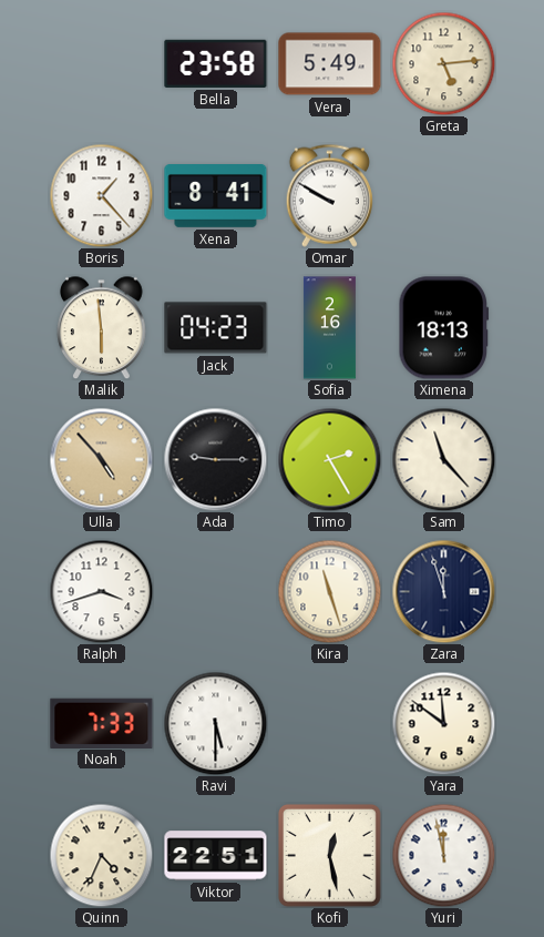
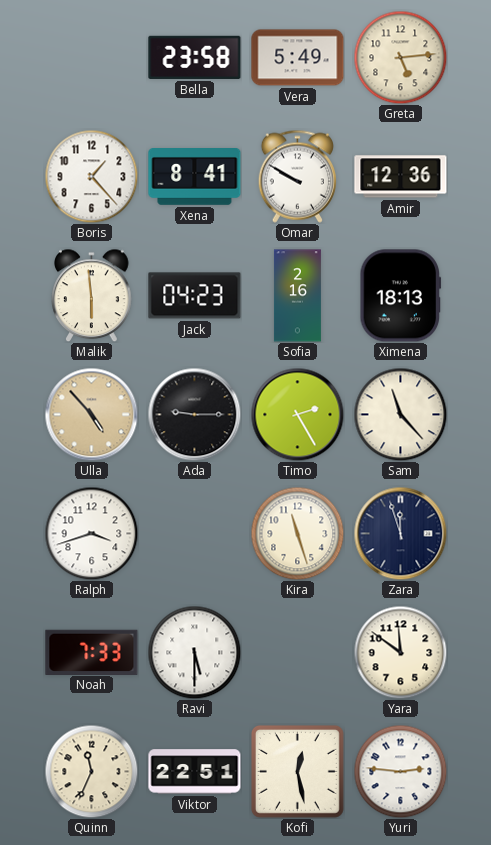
Amir: none -> 12:36
Quinn: 4:34 -> 11:34
Yuri: 11:58 -> 2:46
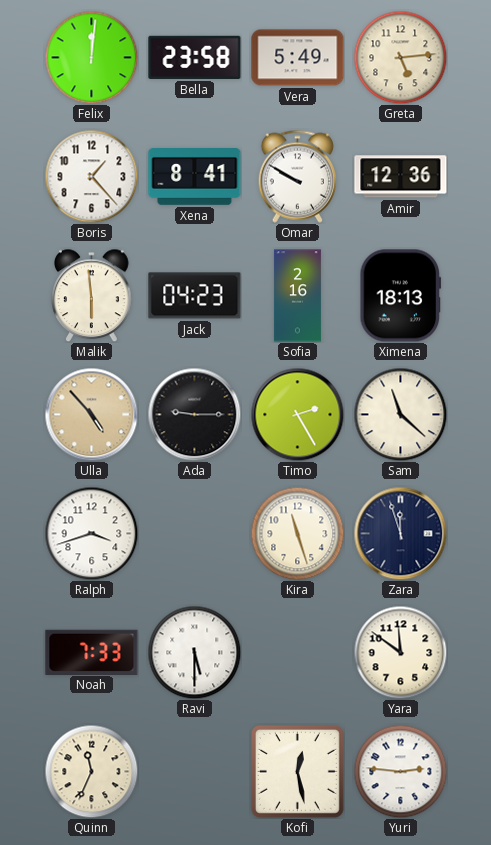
Felix: none -> 12:01
Sam: 11:23 -> 11:22
Viktor: 22:51 -> none
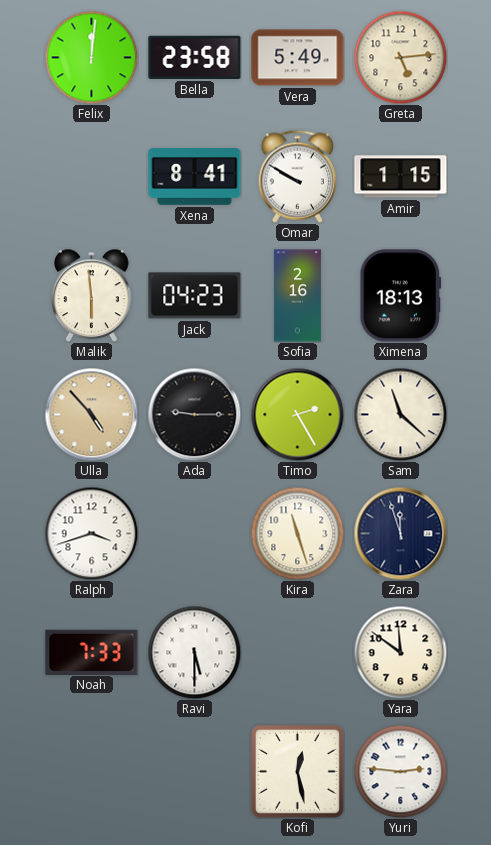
Boris: 1:23 -> none
Amir: 12:36 -> 1:15
Quinn: 11:34 -> none
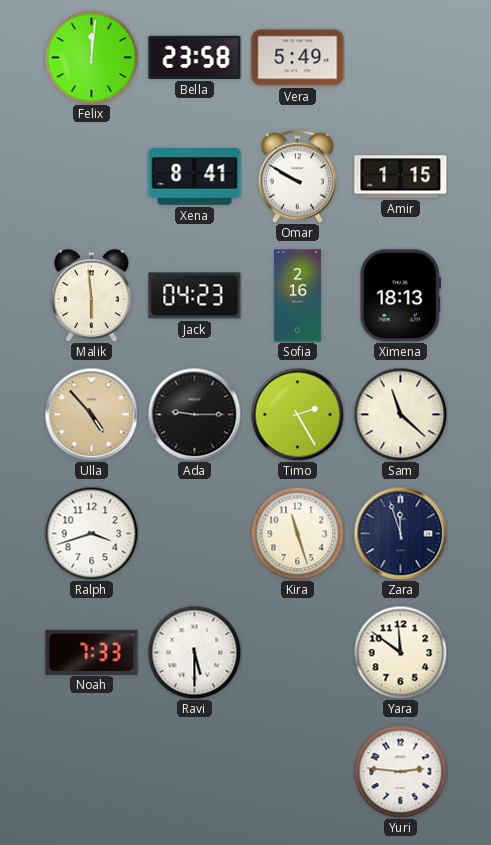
Greta: 5:14 -> none
Kofi: 12:28 -> none
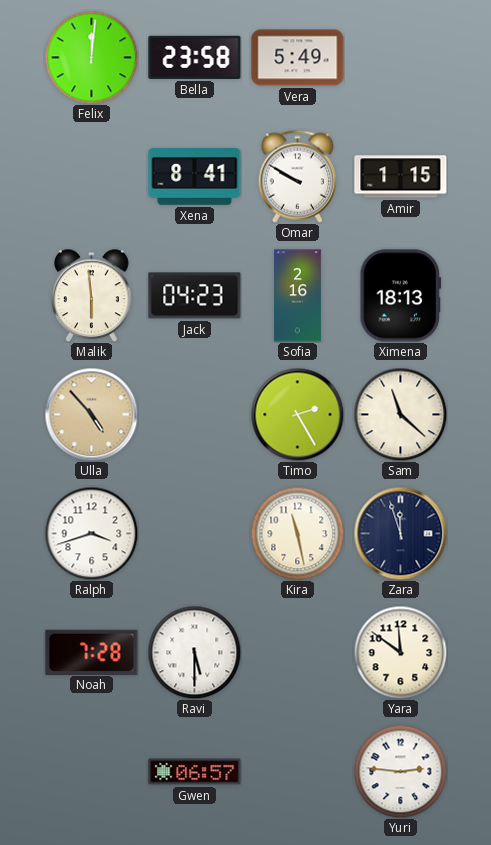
Ada: 9:15 -> none
Kira: 11:27 -> 11:28
Noah: 7:33 -> 7:28
Gwen: none -> 06:57
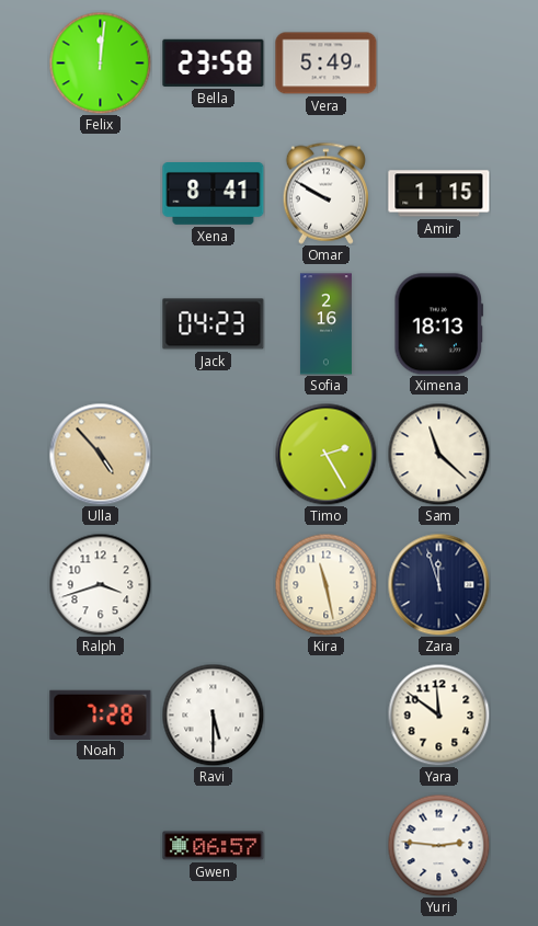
Malik: 5:59 -> none
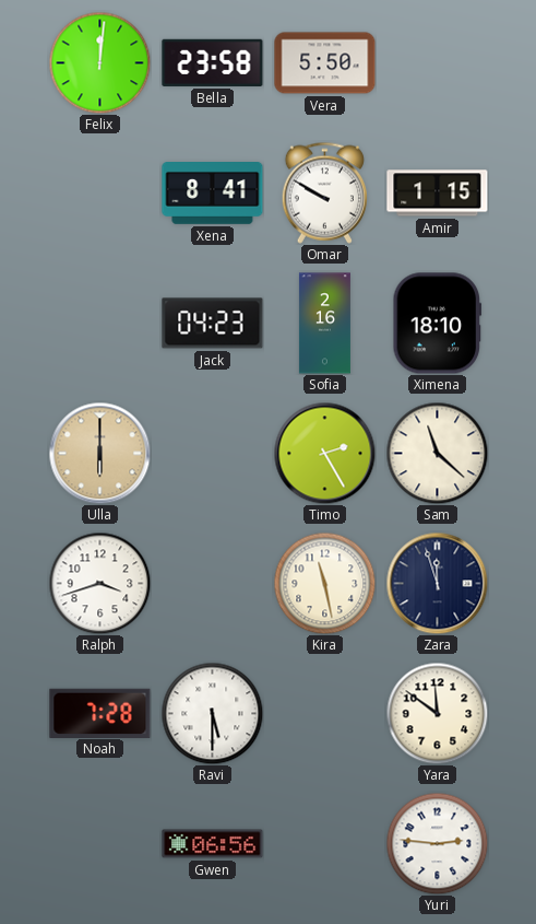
Vera: 5:49 -> 5:50
Ximena: 18:13 -> 18:10
Ulla: 4:53 -> 6:00
Gwen: 06:57 -> 06:56
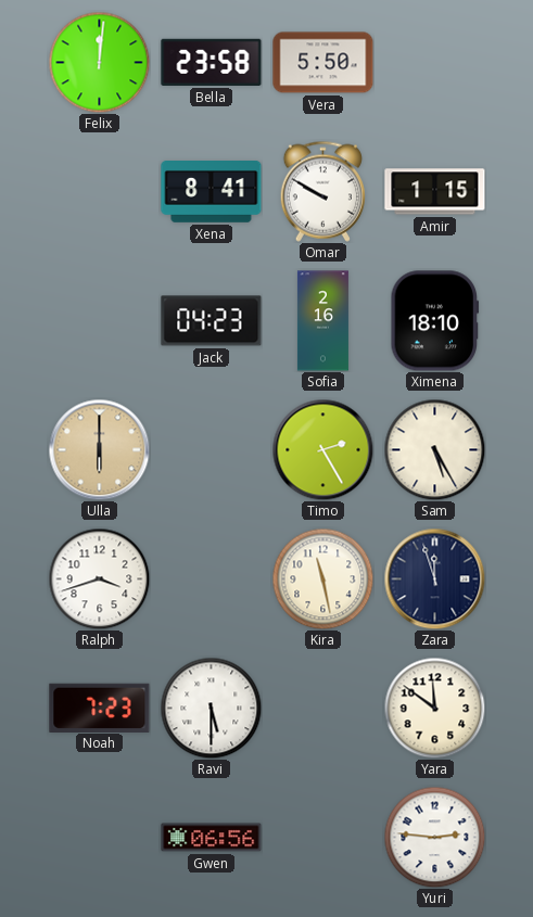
Sam: 11:22 -> 5:25
Noah: 7:28 -> 7:23
